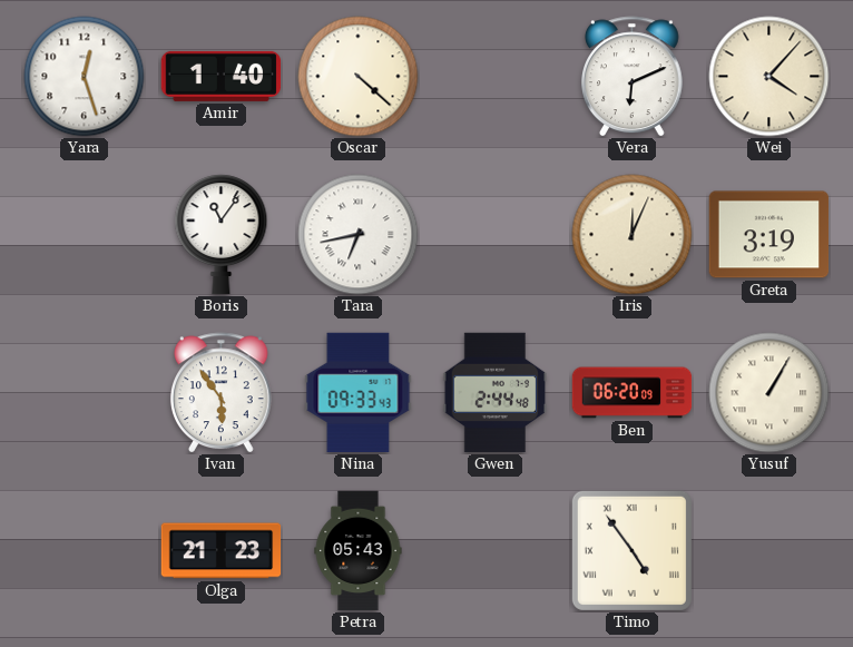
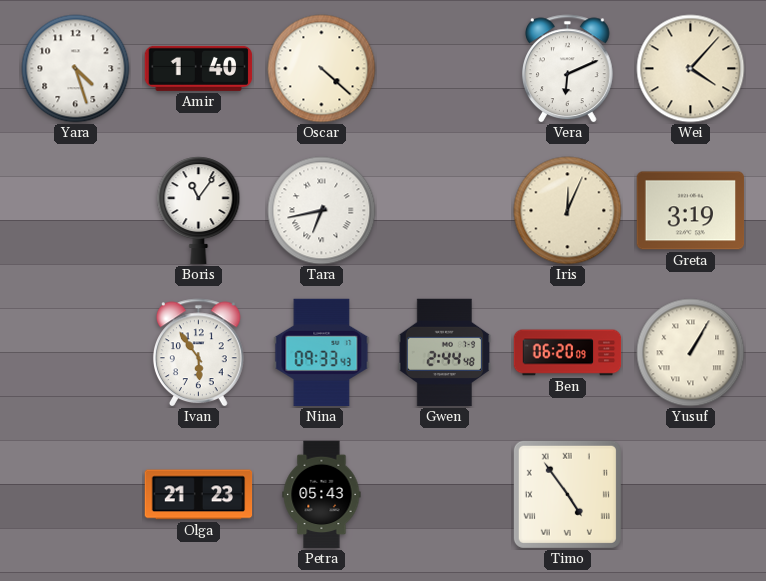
Yara: 12:27 -> 4:27
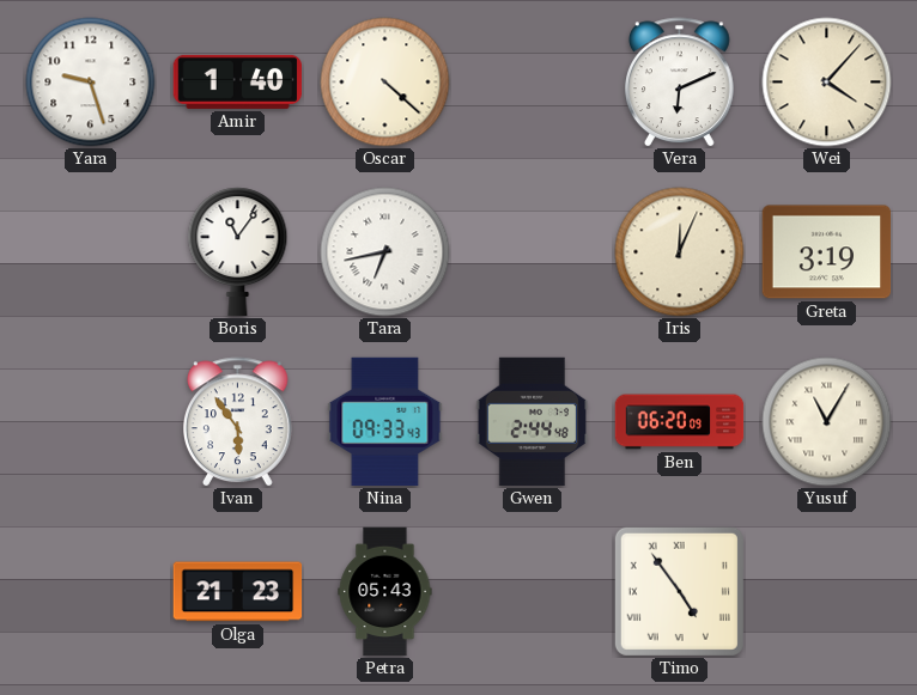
Yara: 4:27 -> 9:27
Yusuf: 1:05 -> 11:05
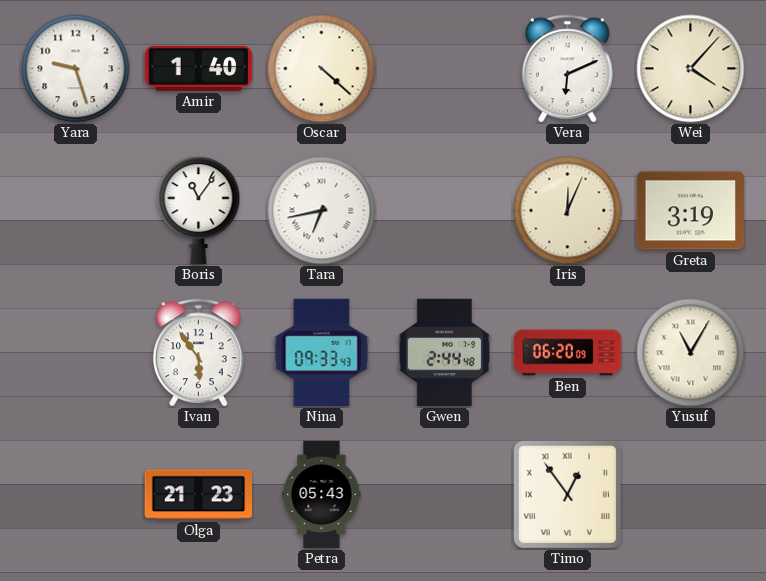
Timo: 4:54 -> 12:54
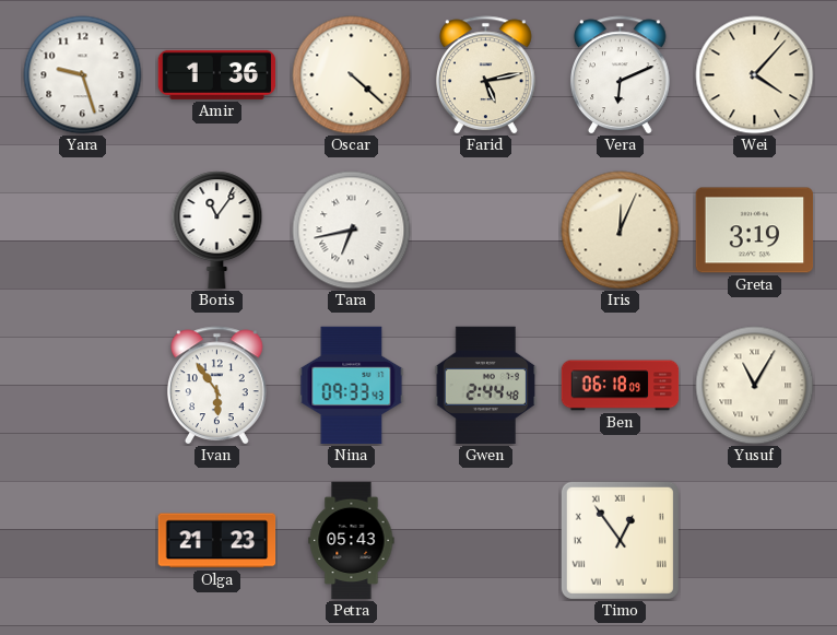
Amir: 1:40 -> 1:36
Farid: none -> 5:13
Ben: 06:20 -> 06:18
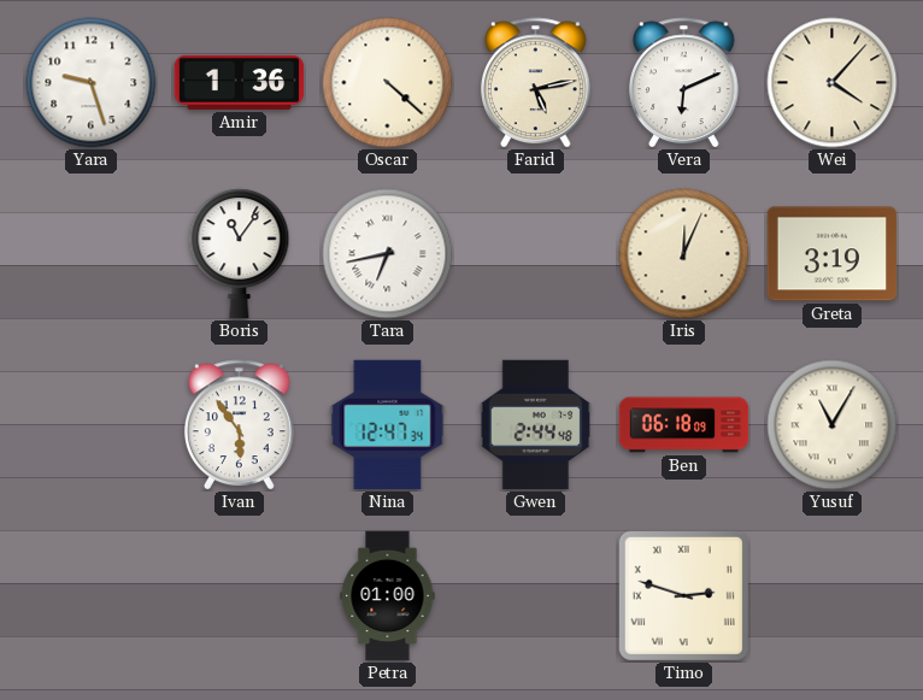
Nina: 09:33 -> 12:47
Olga: 21:23 -> none
Petra: 05:43 -> 01:00
Timo: 12:54 -> 2:48
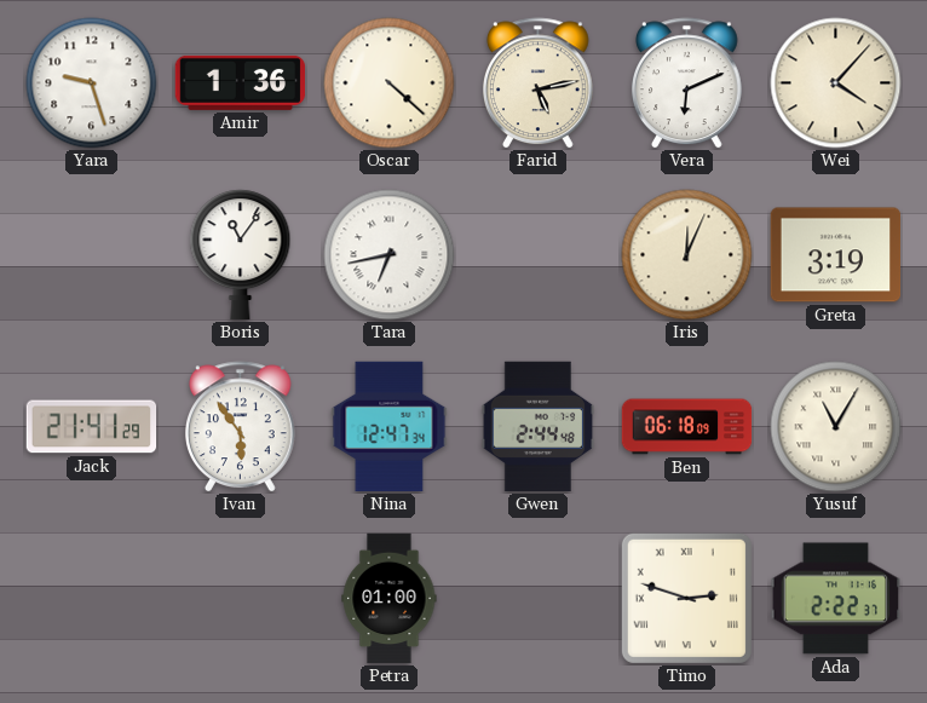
Jack: none -> 21:41
Ada: none -> 2:22
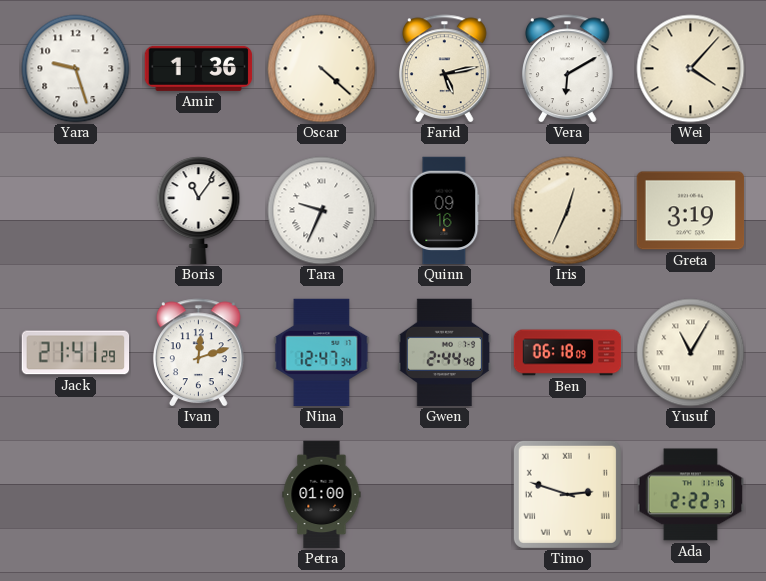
Vera: 6:11 -> 6:10
Tara: 6:43 -> 9:34
Quinn: none -> 09:16
Iris: 12:04 -> 12:34
Ivan: 5:54 -> 12:12
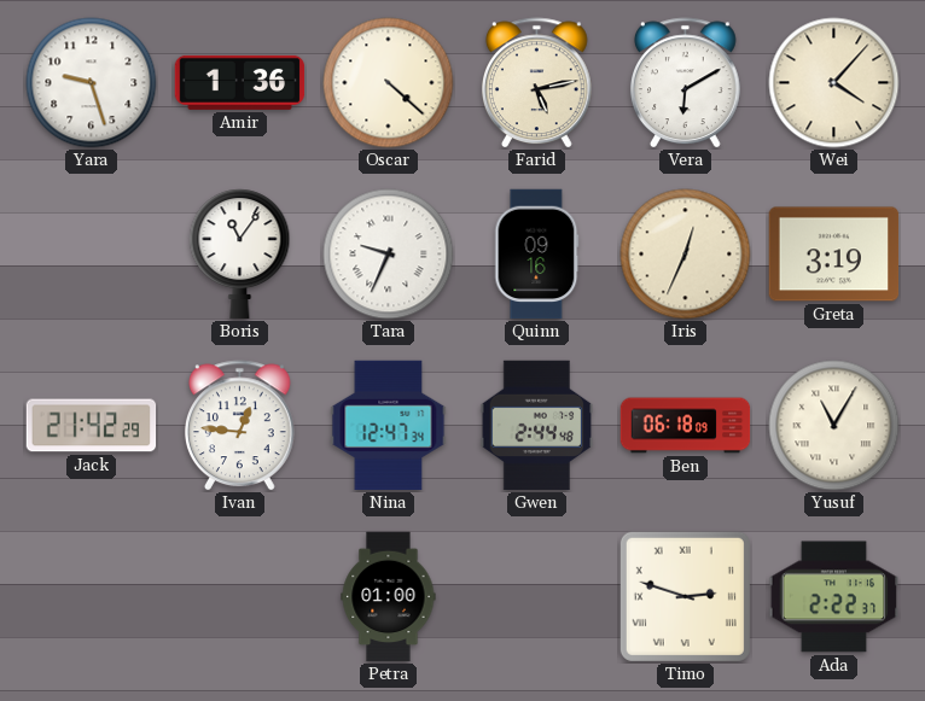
Jack: 21:41 -> 21:42
Ivan: 12:12 -> 12:46
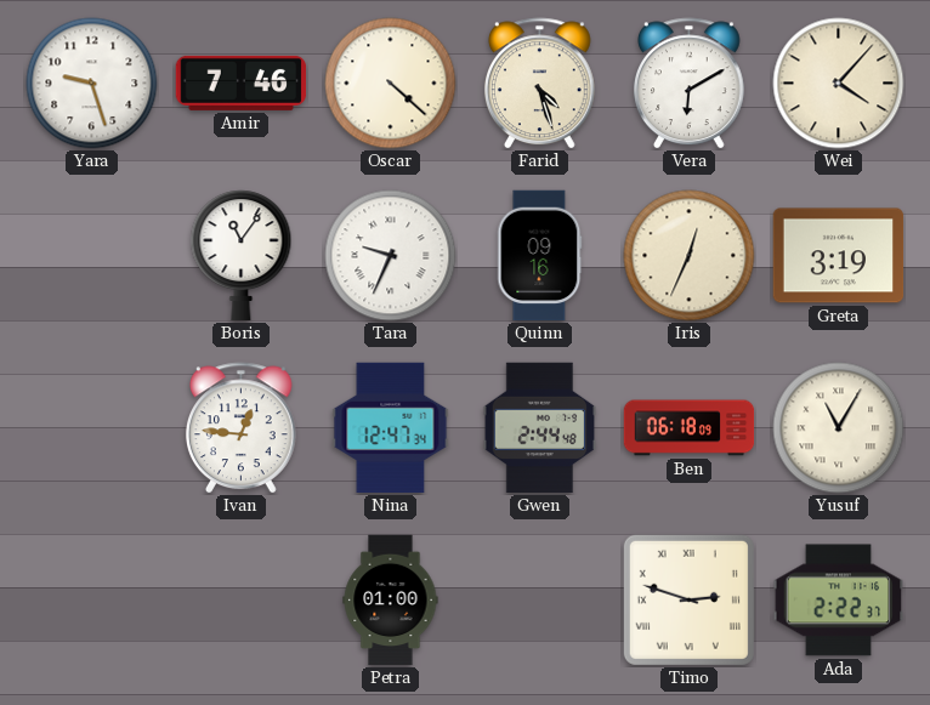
Amir: 1:36 -> 7:46
Farid: 5:13 -> 4:27
Jack: 21:42 -> none
